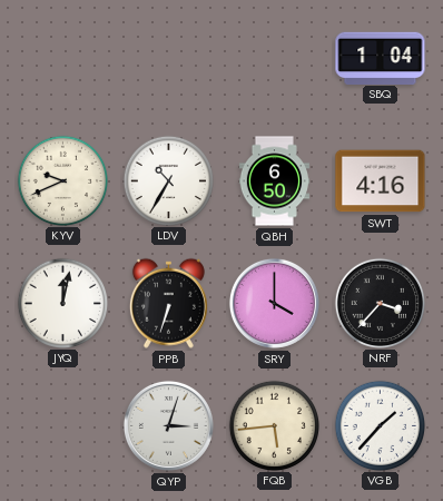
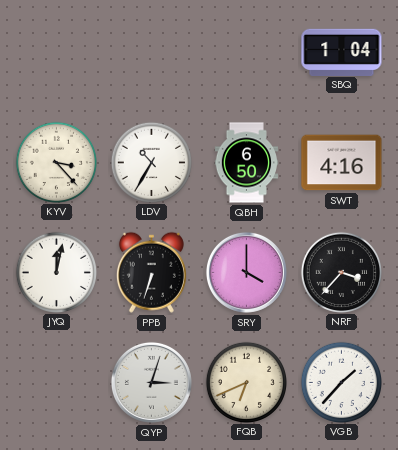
KYV: 9:41 -> 3:23
FQB: 5:44 -> 6:41
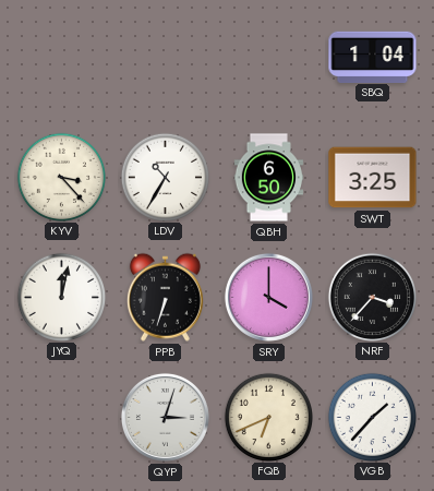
SWT: 4:16 -> 3:25
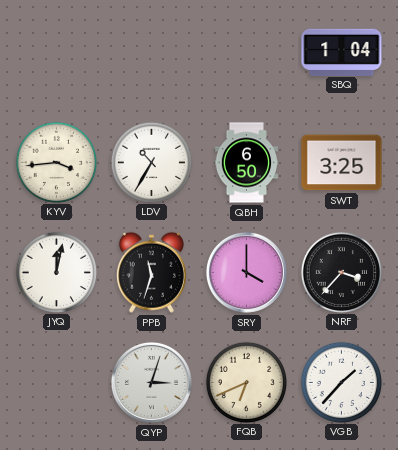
KYV: 3:23 -> 3:44
PPB: 6:33 -> 11:33
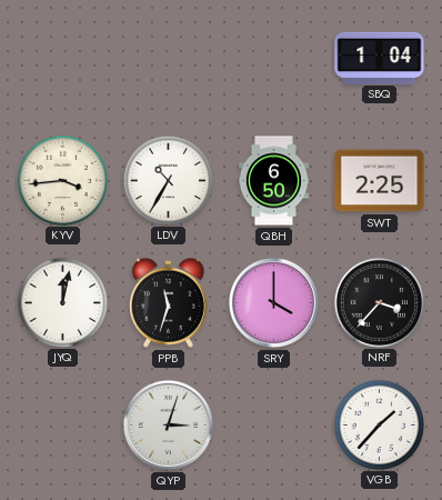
SWT: 3:25 -> 2:25
FQB: 6:41 -> none
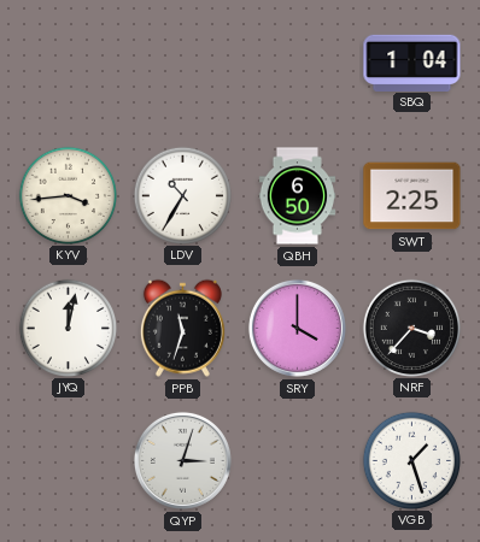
VGB: 1:37 -> 1:27
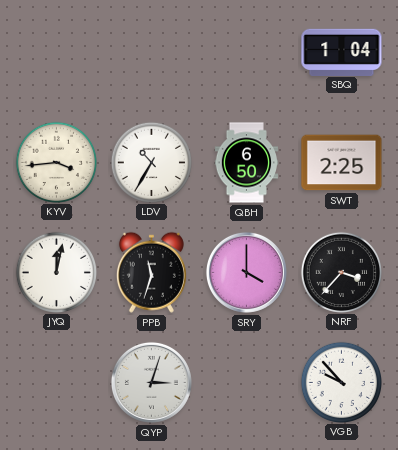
VGB: 1:27 -> 9:53
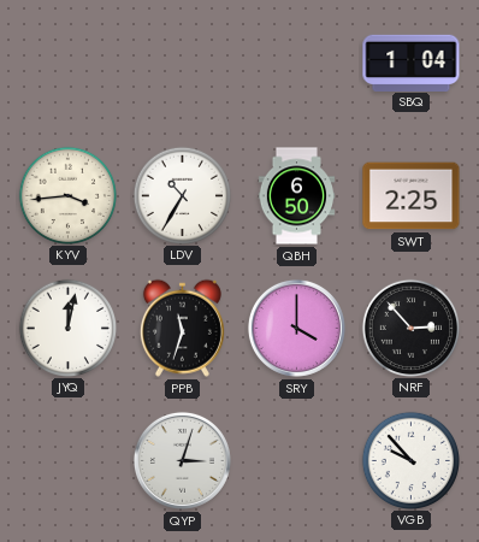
NRF: 3:37 -> 2:53
